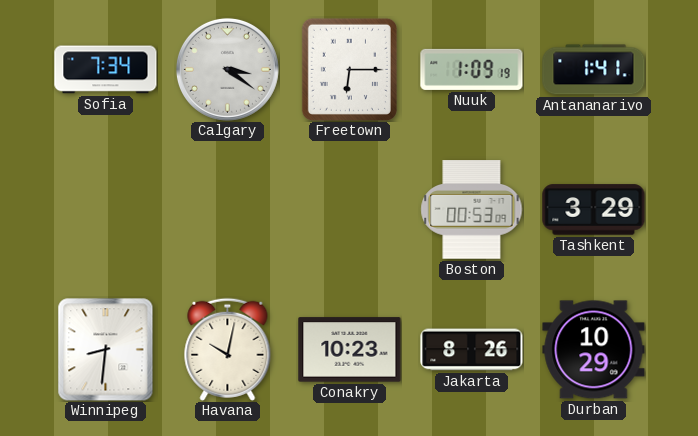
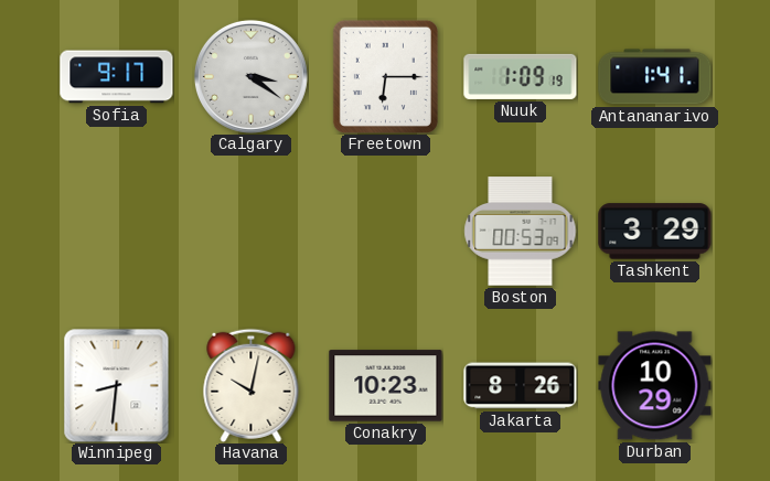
Sofia: 7:34 -> 9:17
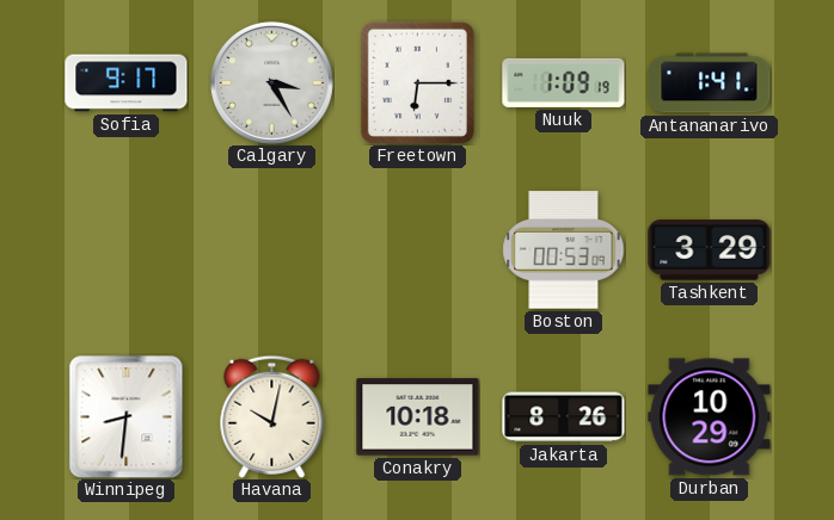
Calgary: 3:21 -> 3:25
Conakry: 10:23 -> 10:18
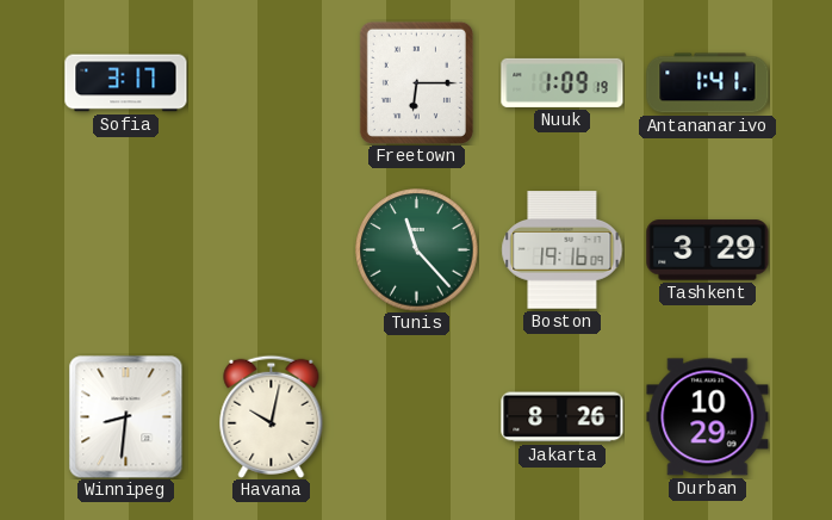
Sofia: 9:17 -> 3:17
Calgary: 3:25 -> none
Tunis: none -> 11:23
Boston: 00:53 -> 19:16
Conakry: 10:18 -> none
